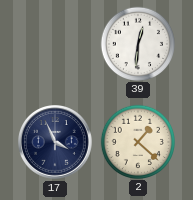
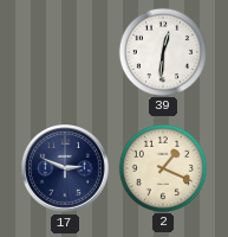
17: 3:56 -> 2:49
2: 1:22 -> 1:19
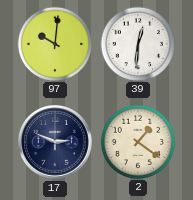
97: none -> 10:01
2: 1:19 -> 1:21
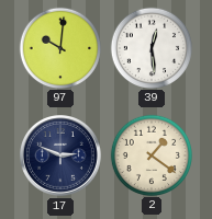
39: 12:31 -> 12:29
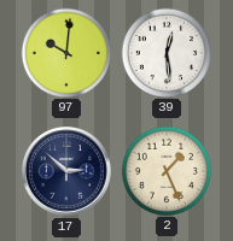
17: 2:49 -> 2:52
2: 1:21 -> 1:26
